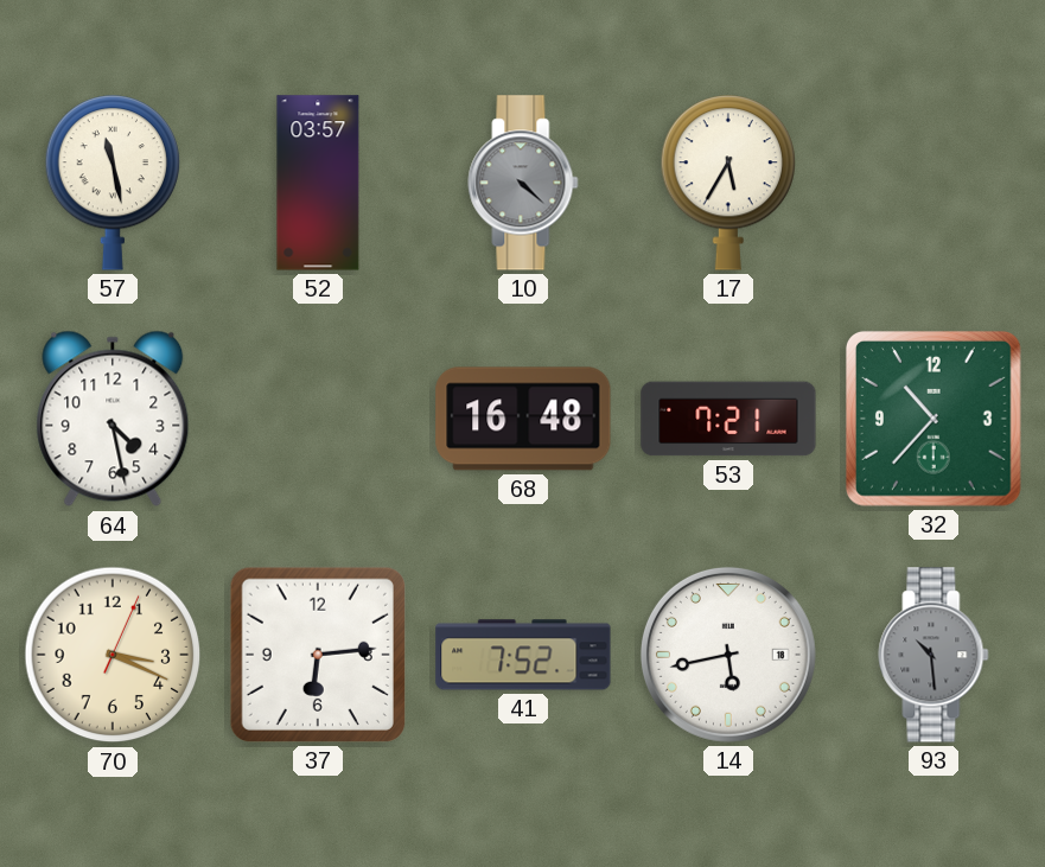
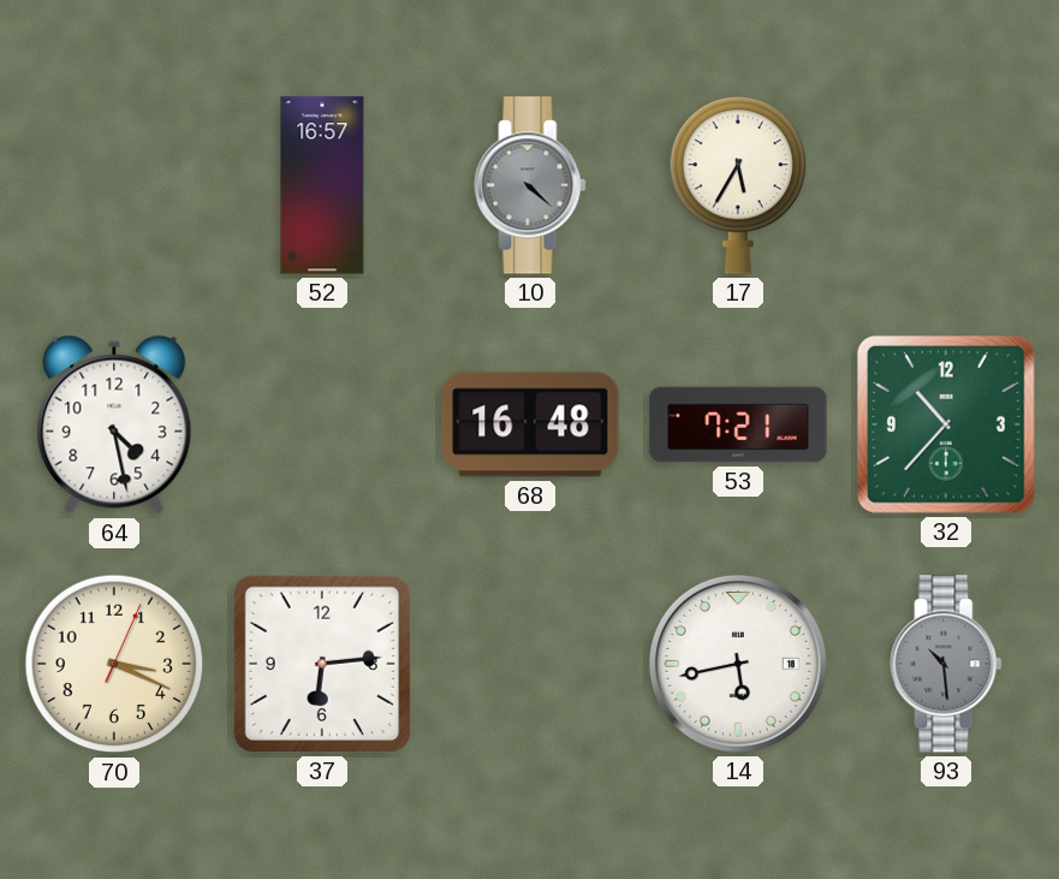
57: 11:28 -> none
52: 03:57 -> 16:57
41: 7:52 -> none
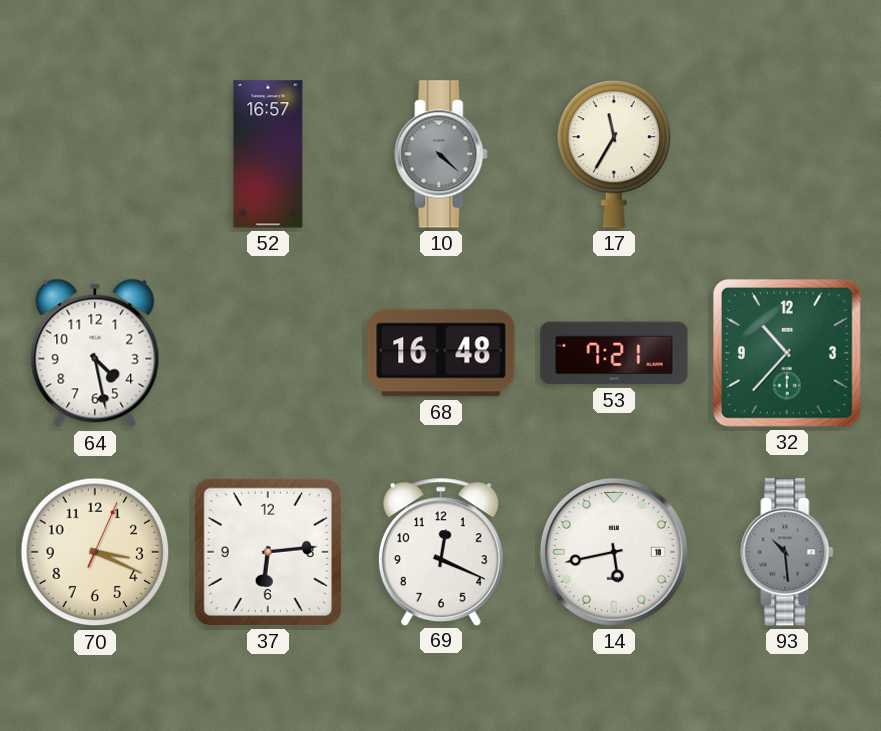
17: 5:35 -> 11:35
69: none -> 12:19
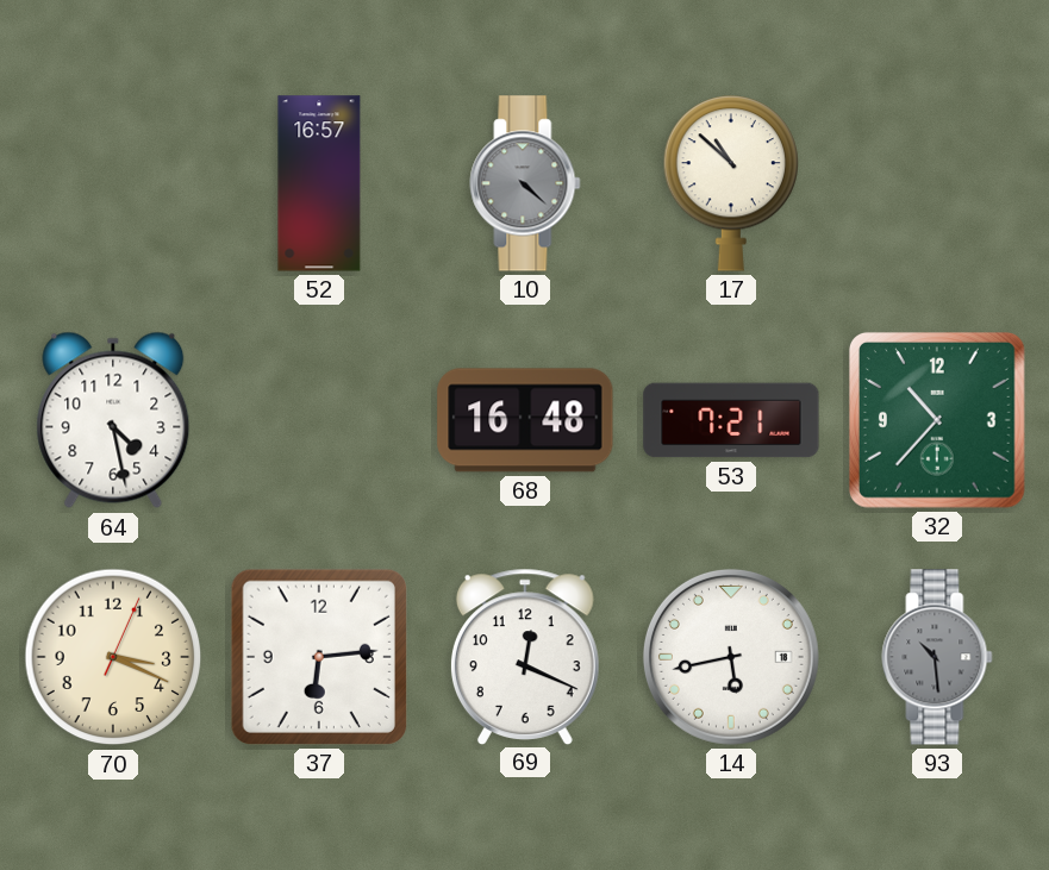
17: 11:35 -> 10:52
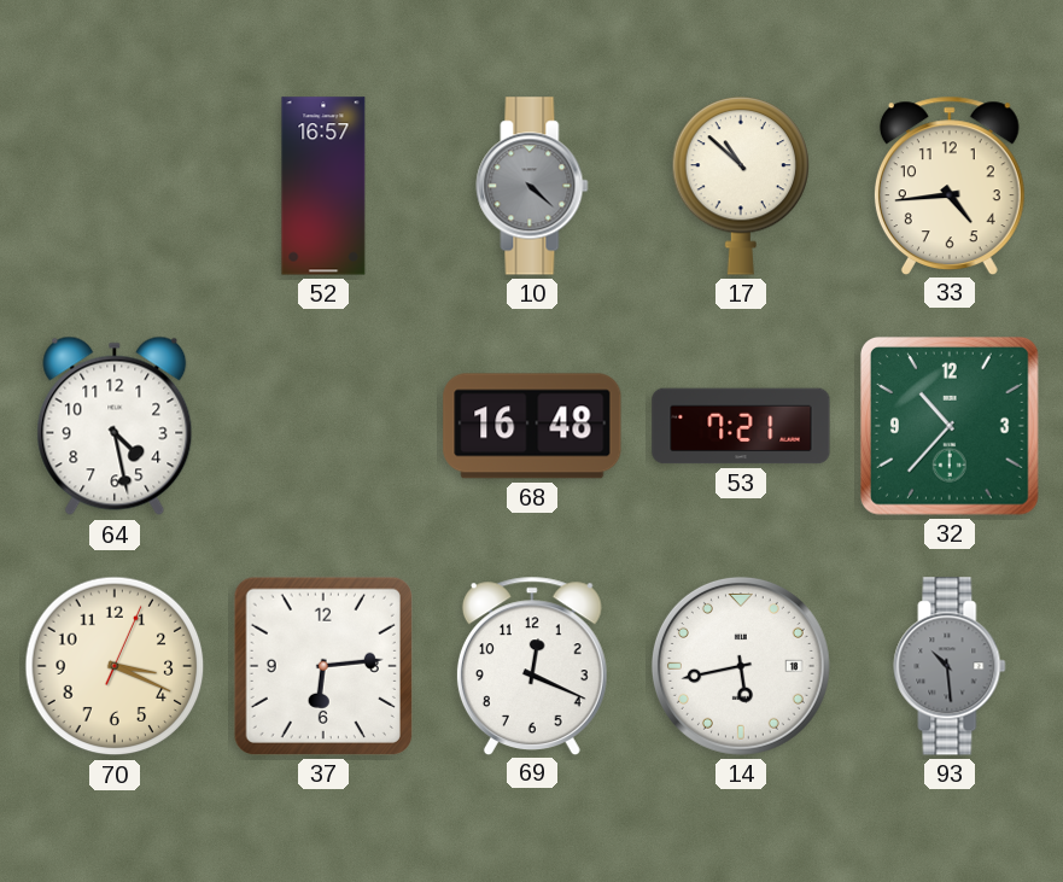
33: none -> 4:44
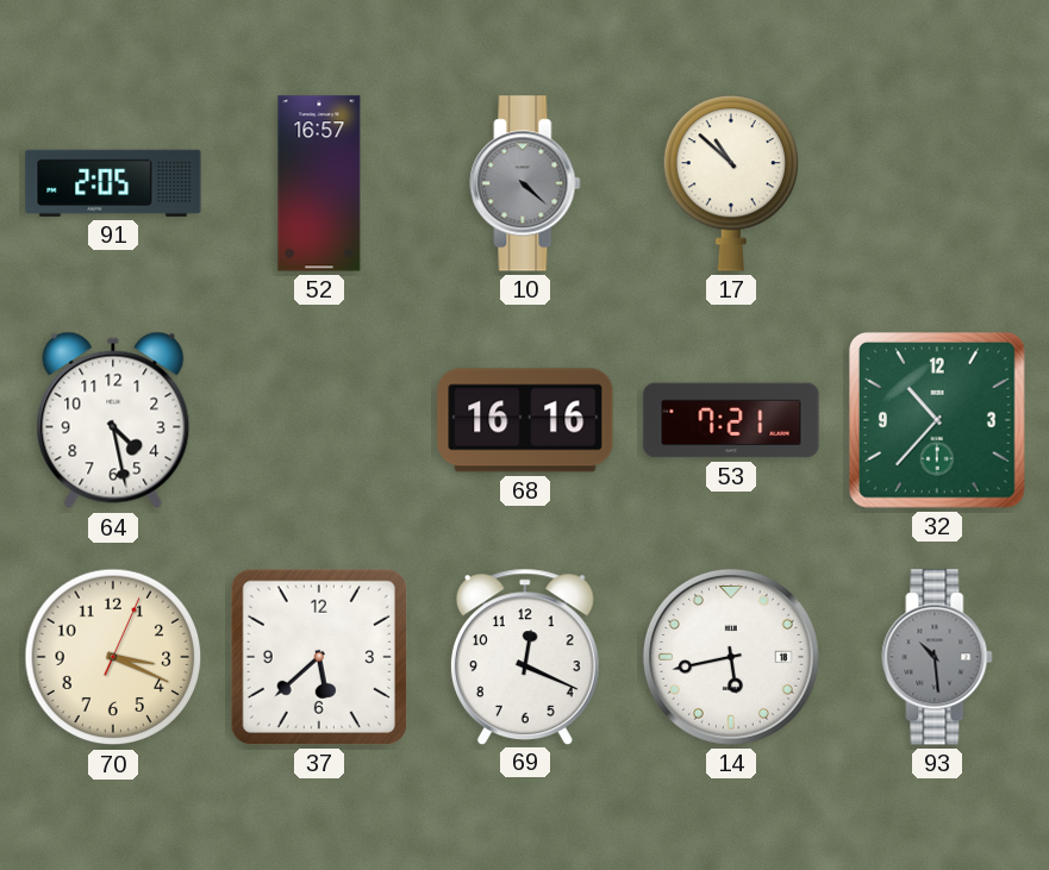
91: none -> 2:05
33: 4:44 -> none
68: 16:48 -> 16:16
37: 6:14 -> 5:38
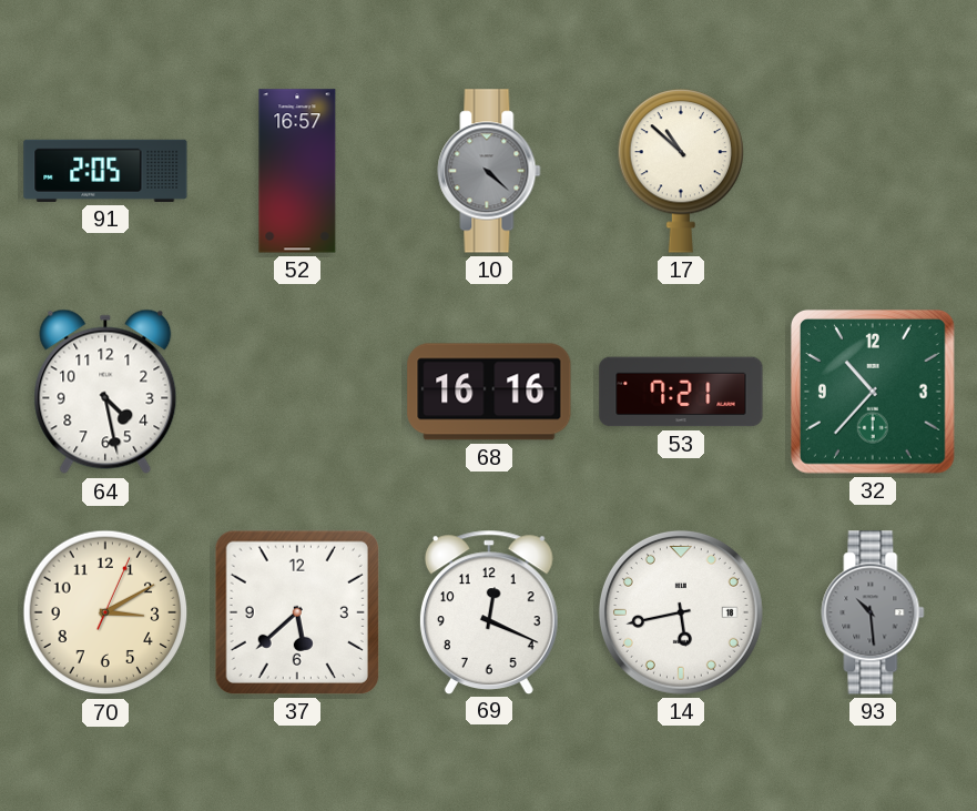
70: 3:19 -> 3:10
